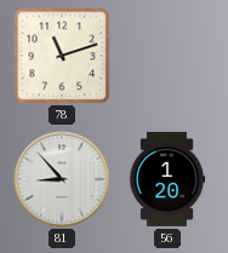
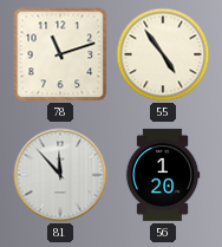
55: none -> 4:54
81: 8:53 -> 11:53
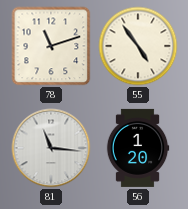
81: 11:53 -> 11:16
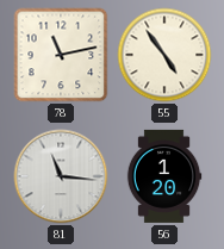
78: 11:12 -> 11:13
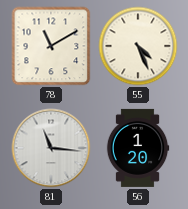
78: 11:13 -> 11:10
55: 4:54 -> 4:26
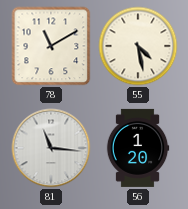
55: 4:26 -> 4:28
